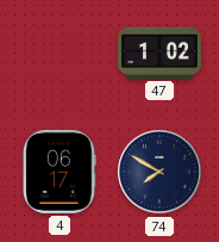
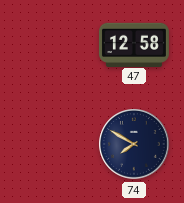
47: 1:02 -> 12:58
4: 06:17 -> none
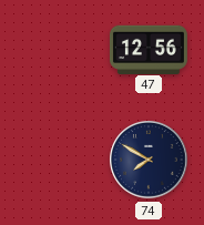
47: 12:58 -> 12:56
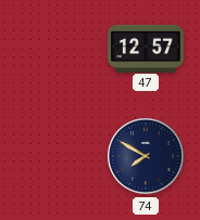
47: 12:56 -> 12:57
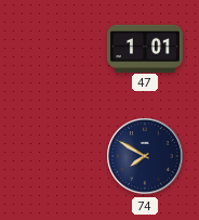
47: 12:57 -> 1:01
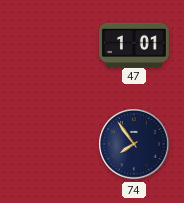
74: 7:50 -> 7:54
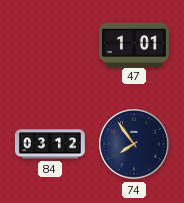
84: none -> 03:12
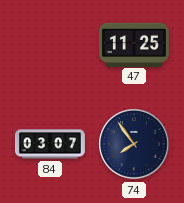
47: 1:01 -> 11:25
84: 03:12 -> 03:07
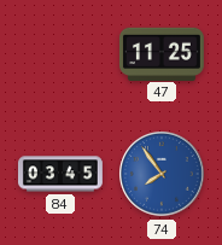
84: 03:07 -> 03:45
74 dial: navy -> blue
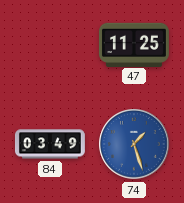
84: 03:45 -> 03:49
74: 7:54 -> 1:27
